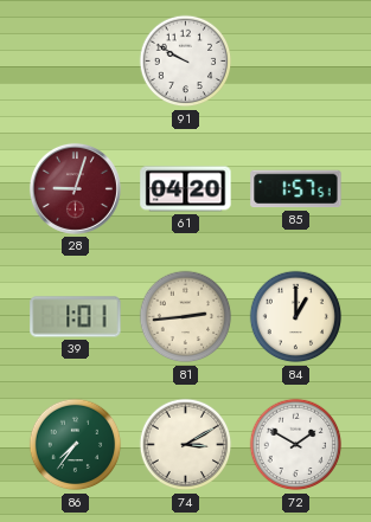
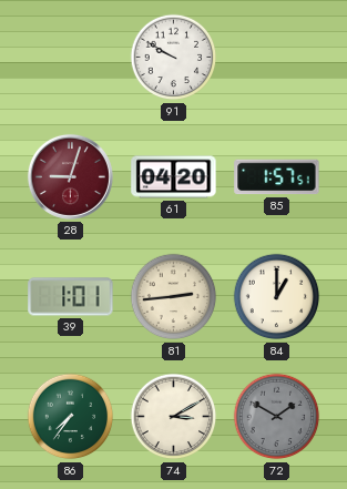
72 dial: white -> grey
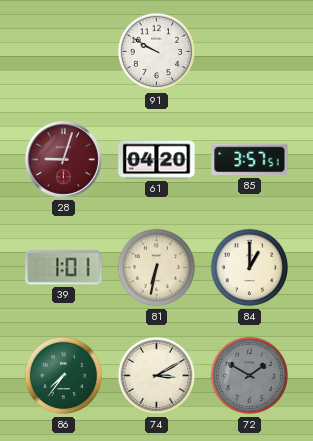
85: 1:57 -> 3:57
81: 2:44 -> 6:32
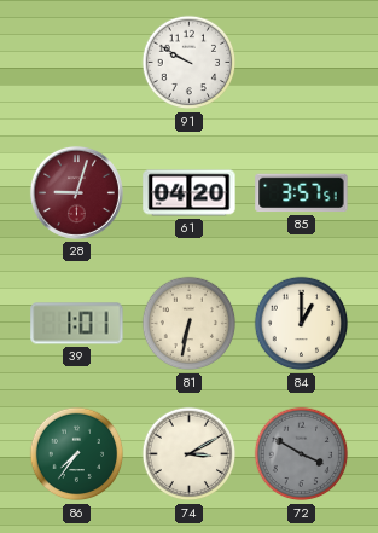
72: 1:50 -> 3:50
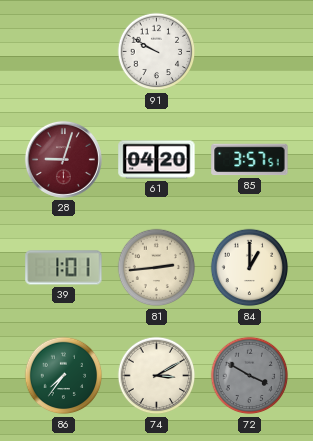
81: 6:32 -> 2:44
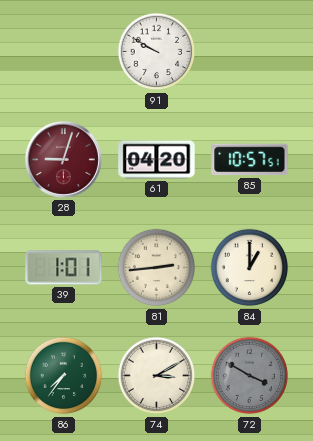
85: 3:57 -> 10:57
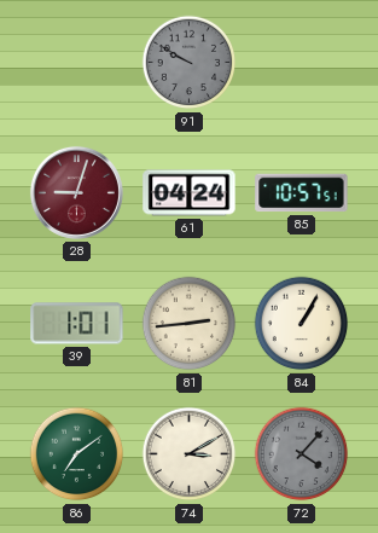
91 dial: white -> grey
61: 04:20 -> 04:24
84: 1:00 -> 1:05
86: 7:36 -> 7:09
72: 3:50 -> 4:07
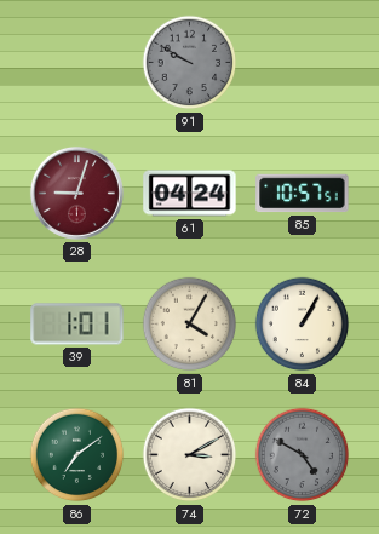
81: 2:44 -> 4:05
72: 4:07 -> 4:50
